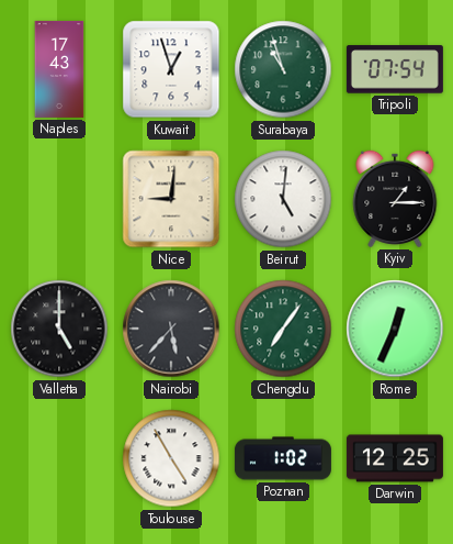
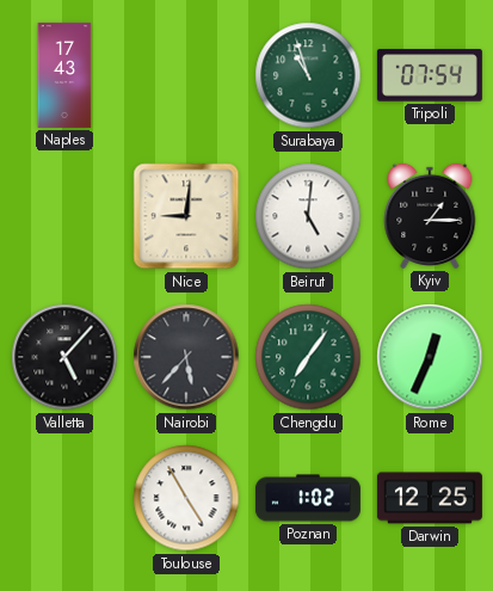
Kuwait: 12:57 -> none
Valletta: 5:00 -> 5:07
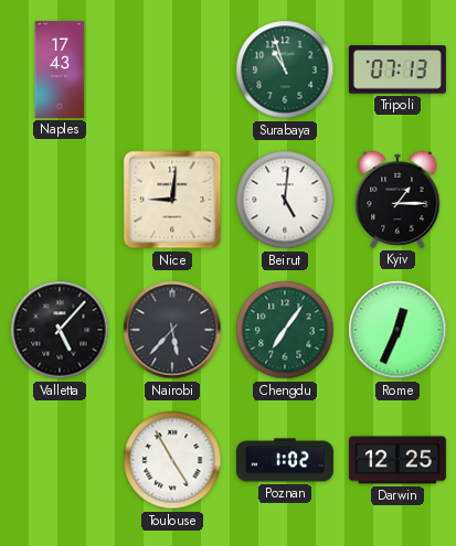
Tripoli: 07:54 -> 07:13
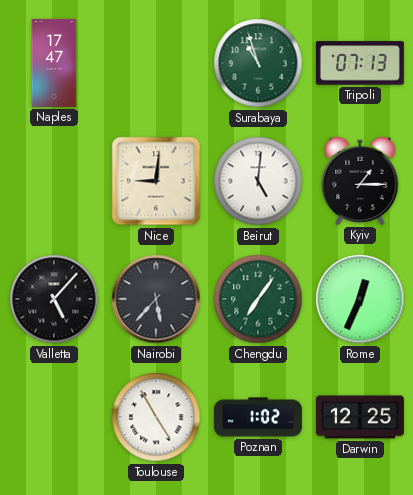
Naples: 17:43 -> 17:47
